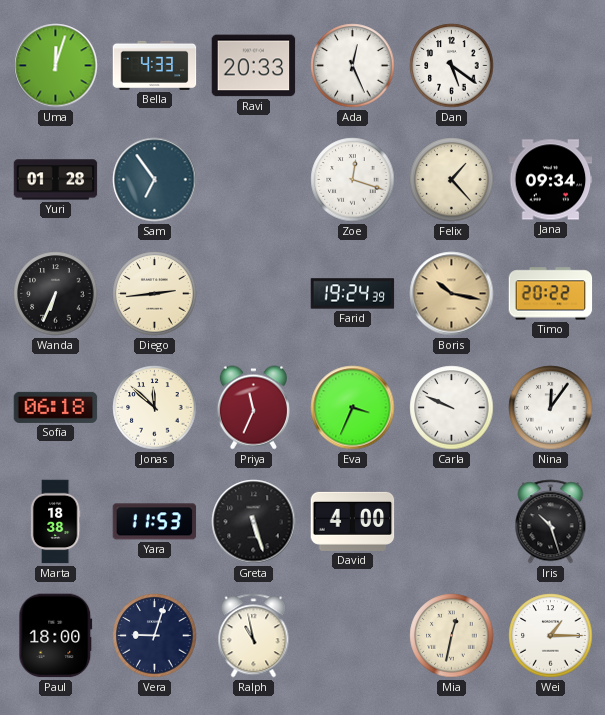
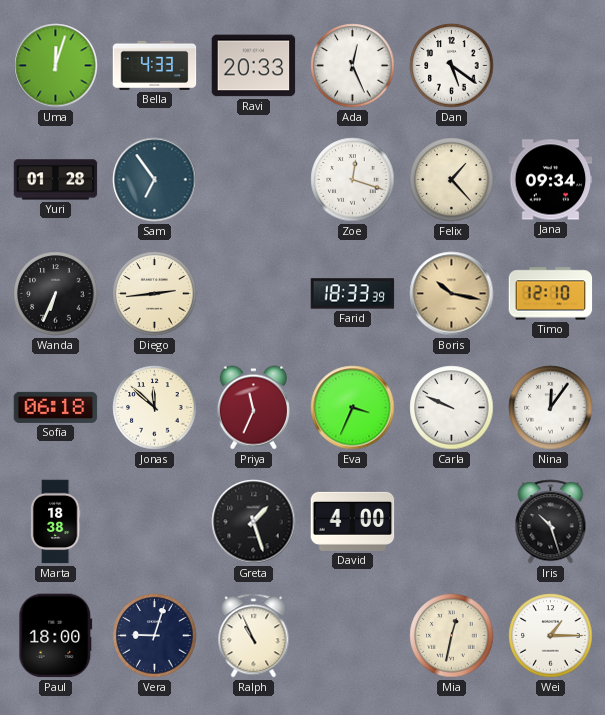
Farid: 19:24 -> 18:33
Timo: 20:22 -> 12:10
Yara: 11:53 -> none
Greta: 5:27 -> 1:27
Ralph: 10:58 -> 10:56
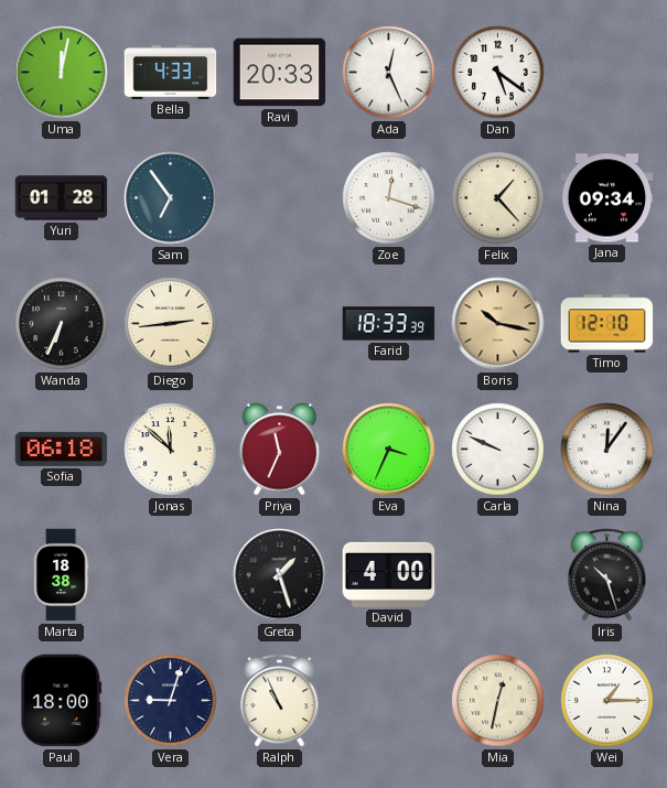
Uma: 12:03 -> 12:02
